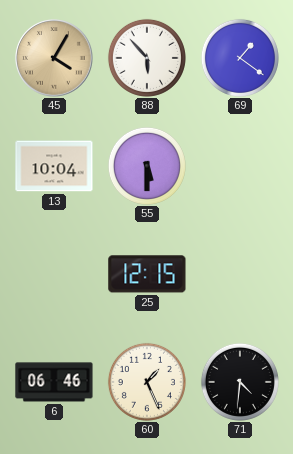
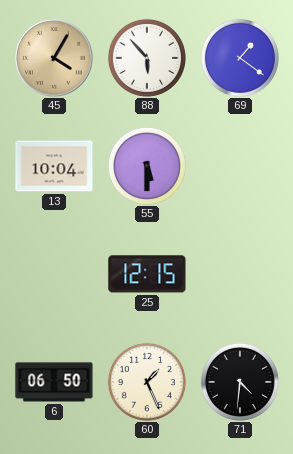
6: 06:46 -> 06:50
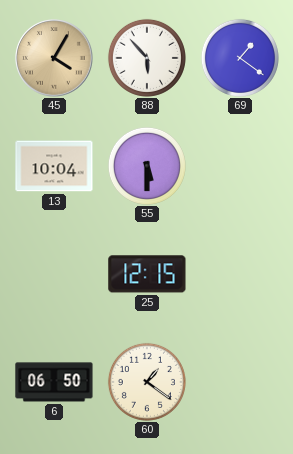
60: 1:26 -> 1:21
71: 4:31 -> none
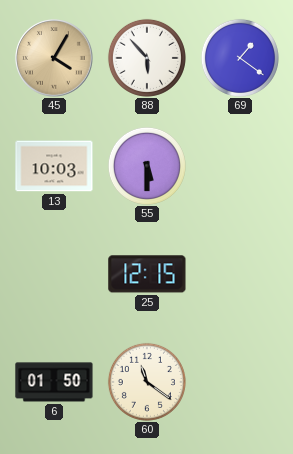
13: 10:04 -> 10:03
6: 06:50 -> 01:50
60: 1:21 -> 11:21
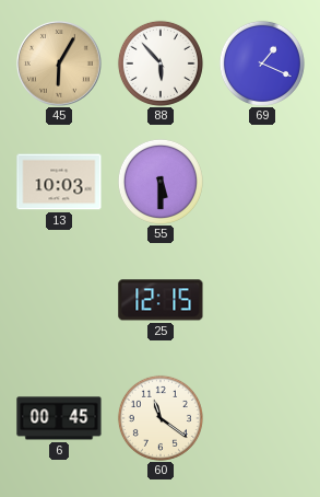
45: 4:05 -> 6:05
69: 1:21 -> 1:19
6: 01:50 -> 00:45
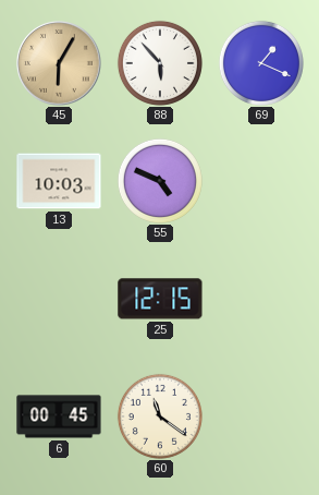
55: 5:30 -> 4:49
